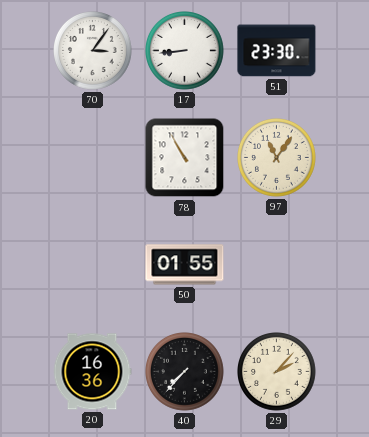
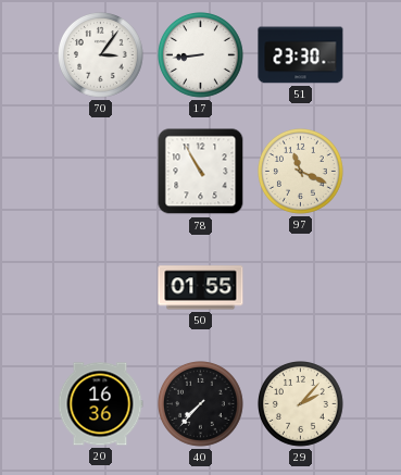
97: 11:06 -> 11:19
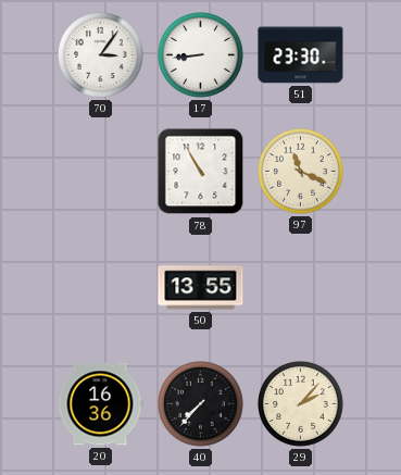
50: 01:55 -> 13:55
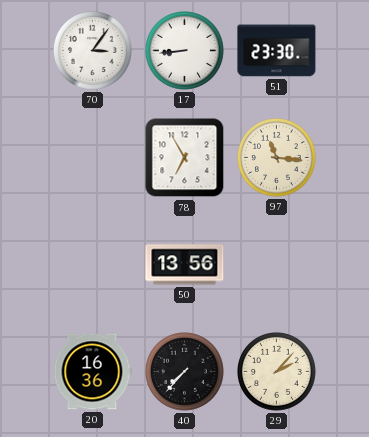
78: 10:55 -> 6:55
97: 11:19 -> 11:16
50: 13:55 -> 13:56
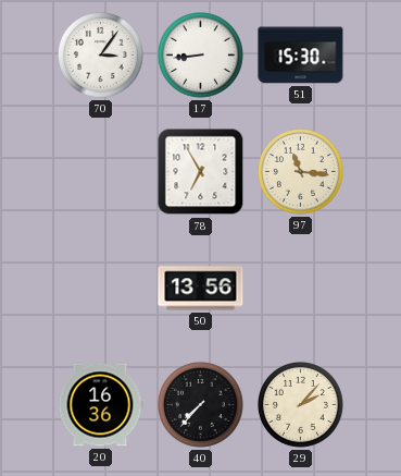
51: 23:30 -> 15:30
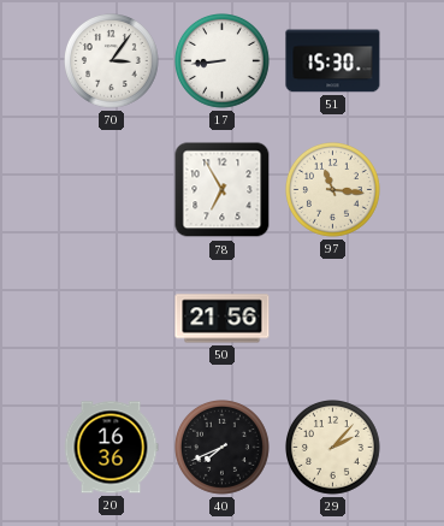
50: 13:56 -> 21:56
40: 7:37 -> 7:41
